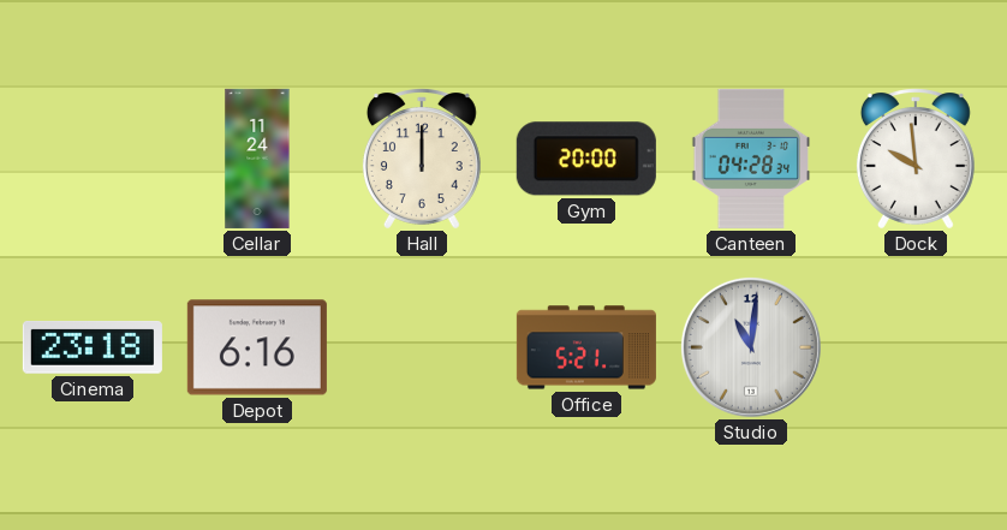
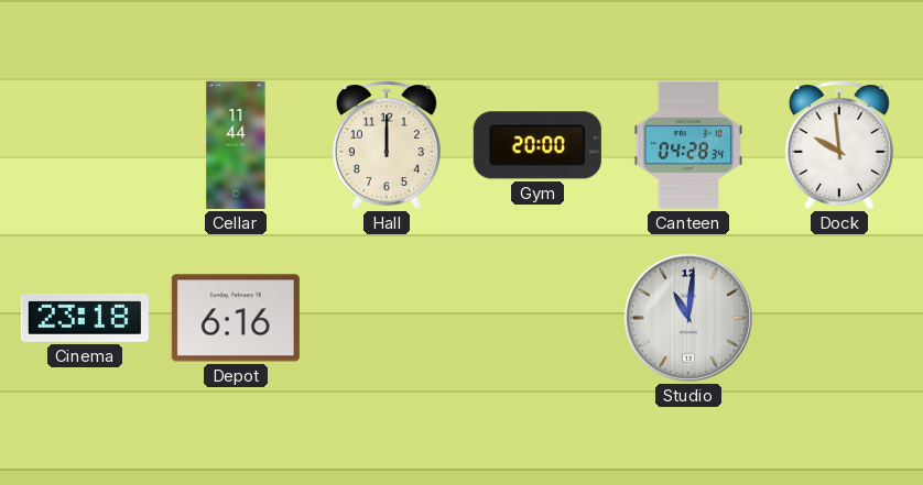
Cellar: 11:24 -> 11:44
Office: 5:21 -> none
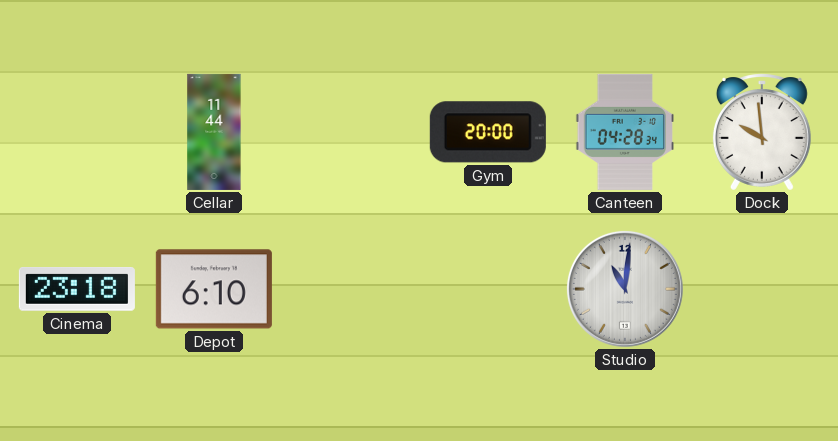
Hall: 12:00 -> none
Depot: 6:16 -> 6:10
